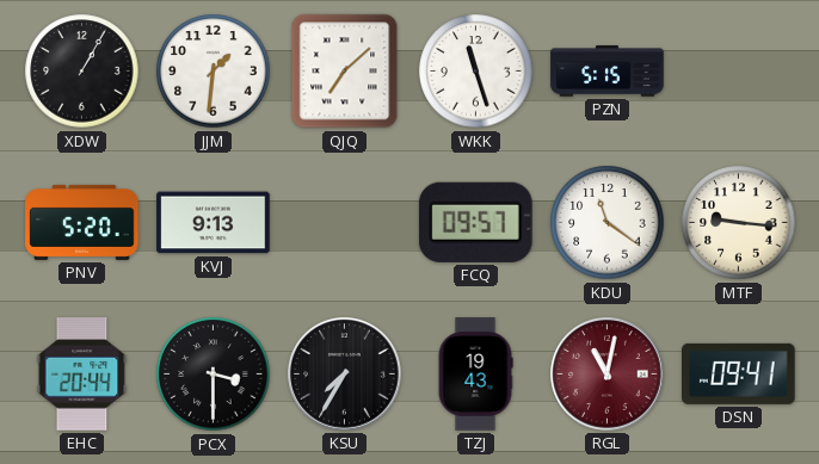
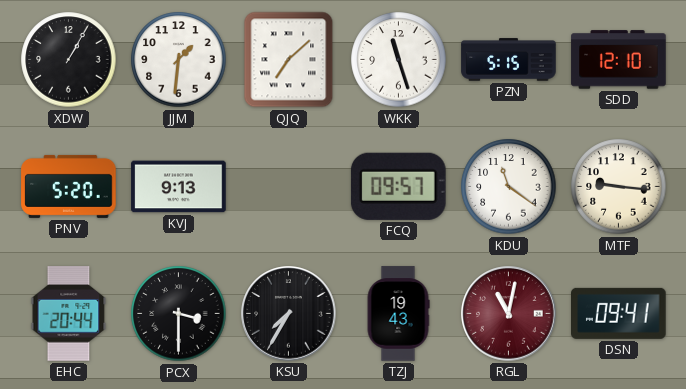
SDD: none -> 12:10
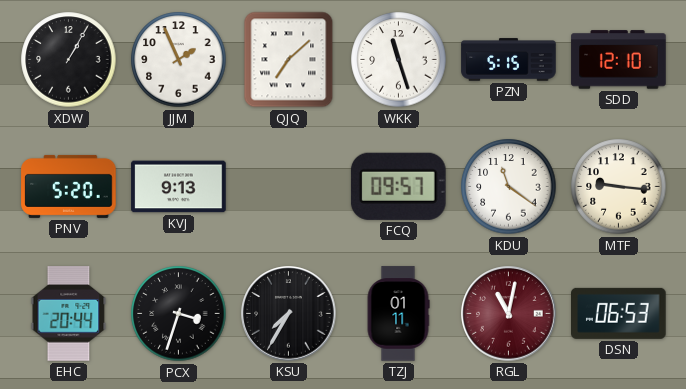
JJM: 1:31 -> 1:56
PCX: 3:30 -> 3:33
TZJ: 19:43 -> 01:11
DSN: 09:41 -> 06:53
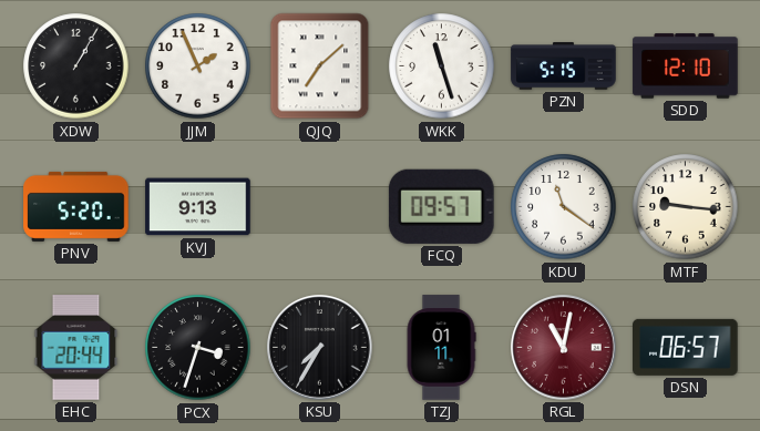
DSN: 06:53 -> 06:57
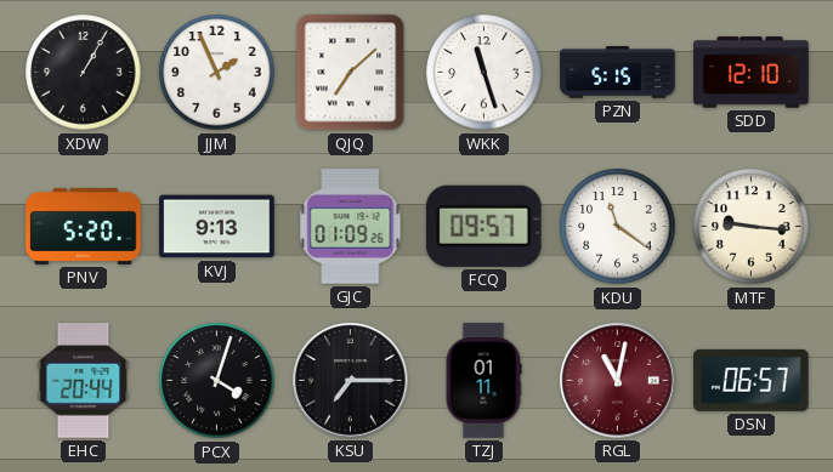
GJC: none -> 01:09
PCX: 3:33 -> 4:03
KSU: 7:35 -> 7:15
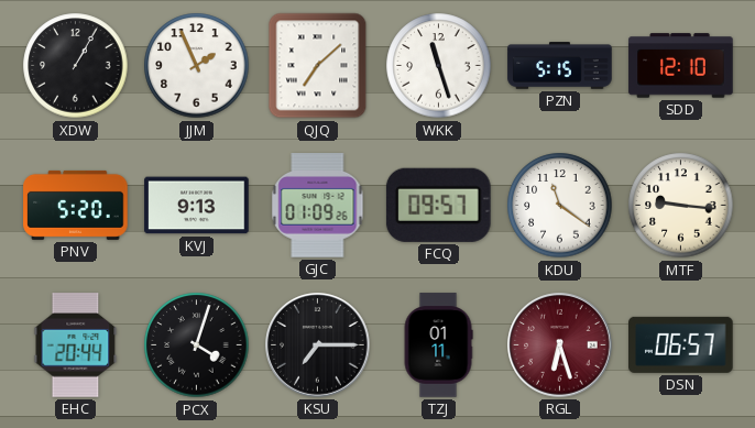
RGL: 11:02 -> 6:27
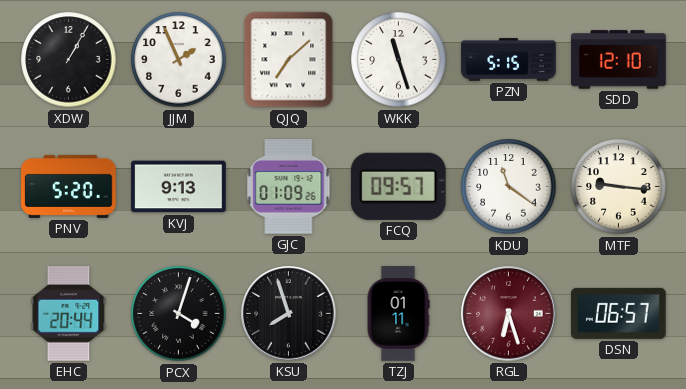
KSU: 7:15 -> 7:57
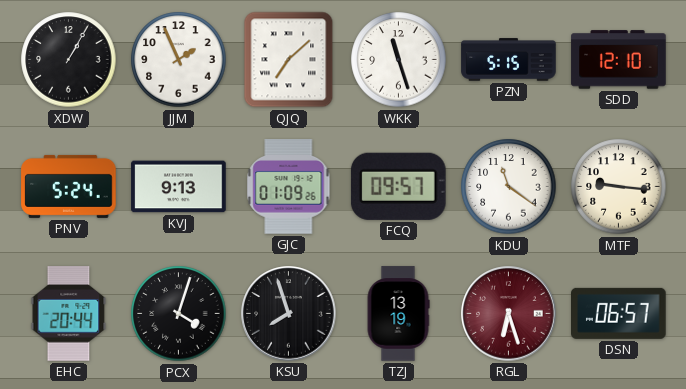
PNV: 5:20 -> 5:24
TZJ: 01:11 -> 13:19
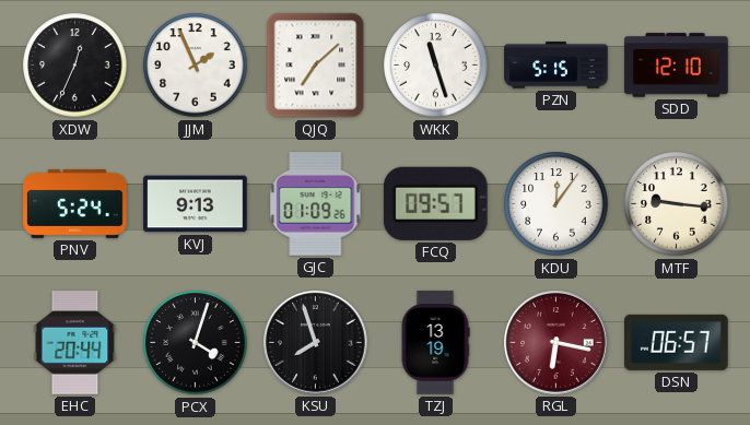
XDW: 1:05 -> 12:34
KDU: 11:21 -> 12:06
RGL: 6:27 -> 6:17
